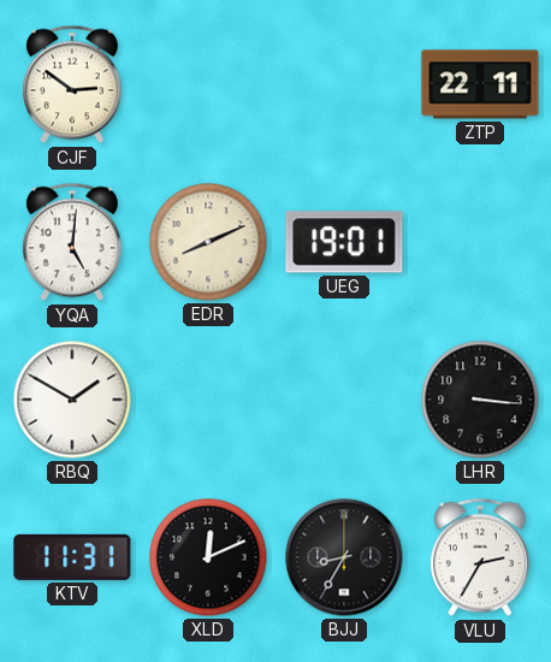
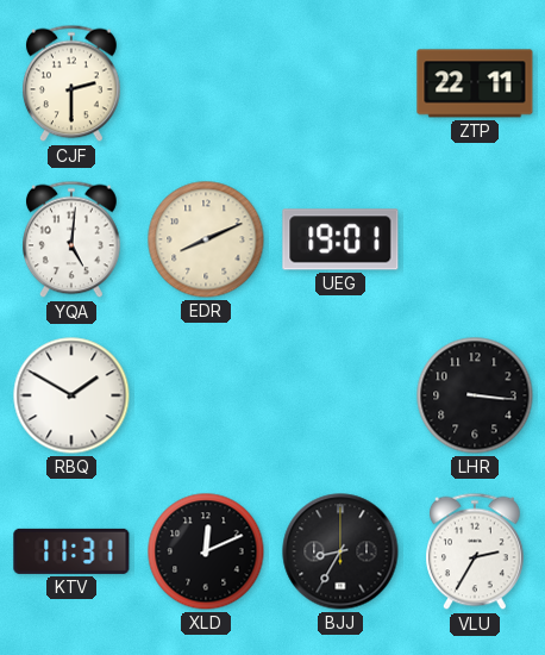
CJF: 2:51 -> 2:30
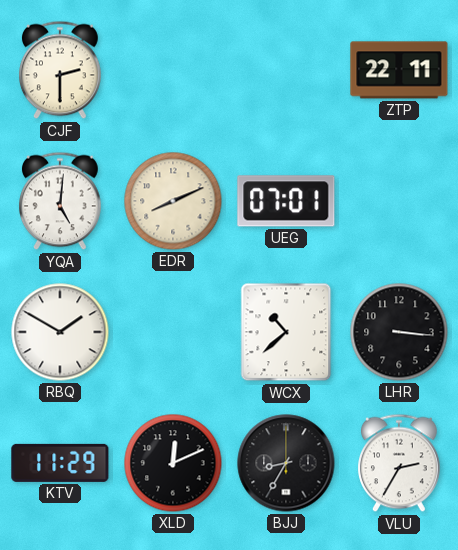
UEG: 19:01 -> 07:01
WCX: none -> 10:38
KTV: 11:31 -> 11:29
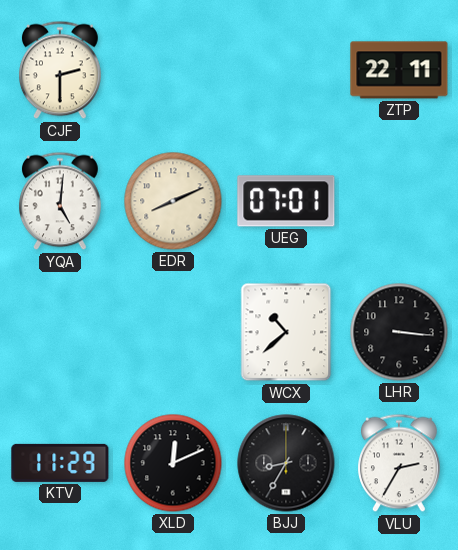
RBQ: 1:50 -> none
